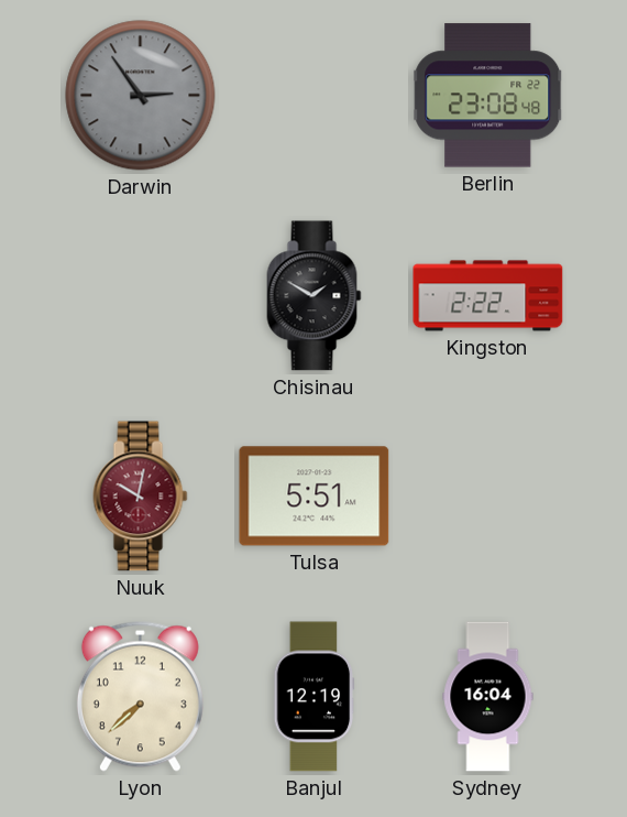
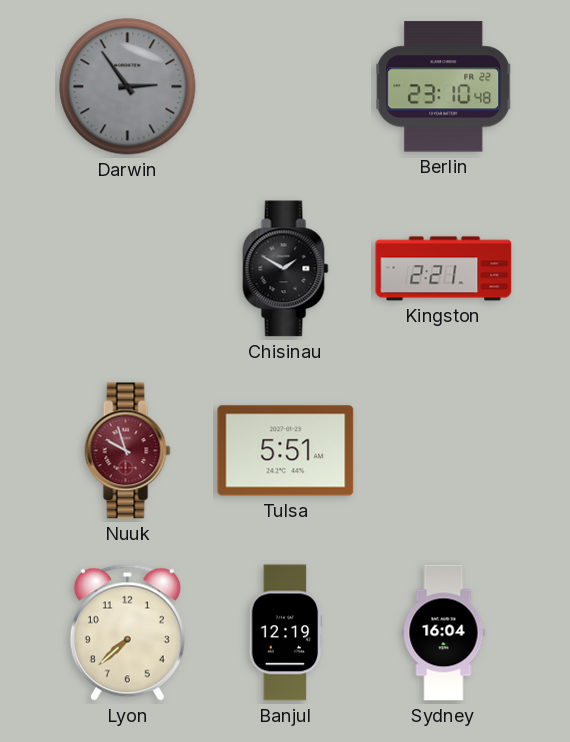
Berlin: 23:08 -> 23:10
Kingston: 2:22 -> 2:21
Nuuk: 10:02 -> 9:57
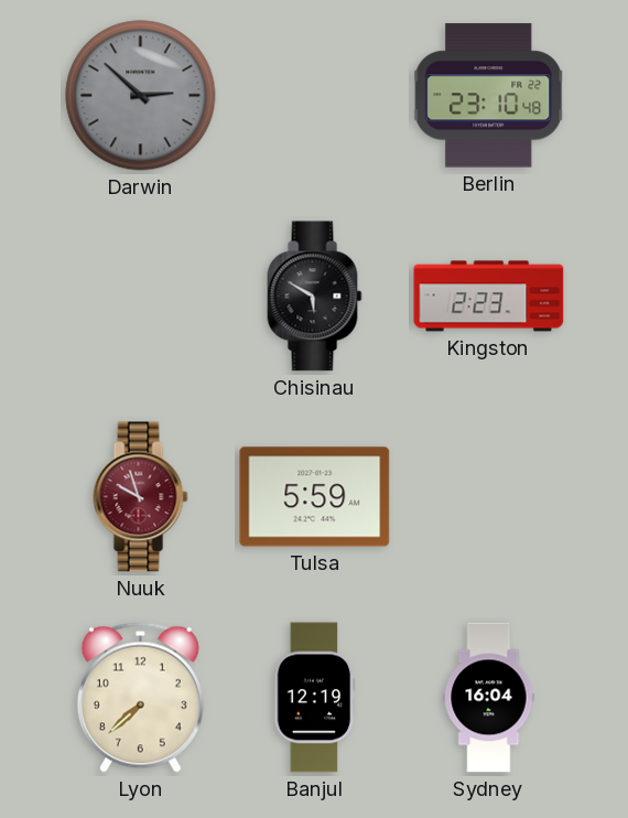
Darwin: 2:54 -> 2:52
Chisinau: 1:50 -> 5:50
Kingston: 2:21 -> 2:23
Tulsa: 5:51 -> 5:59
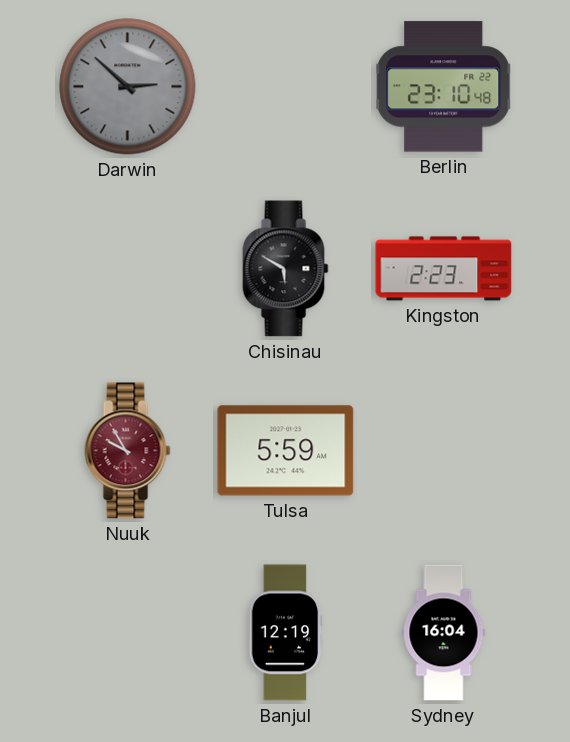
Nuuk: 9:57 -> 9:55
Lyon: 7:38 -> none
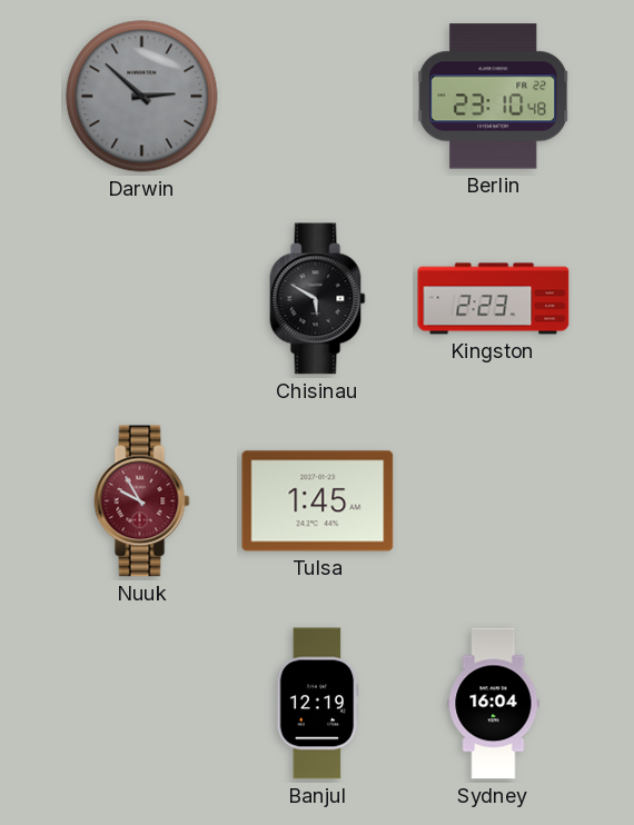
Tulsa: 5:59 -> 1:45
